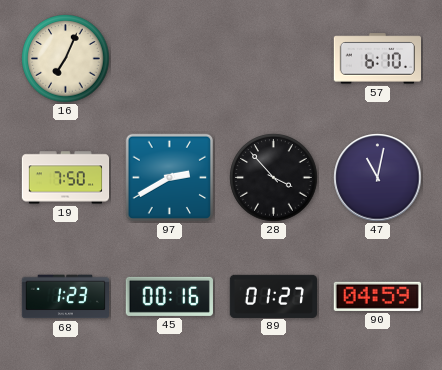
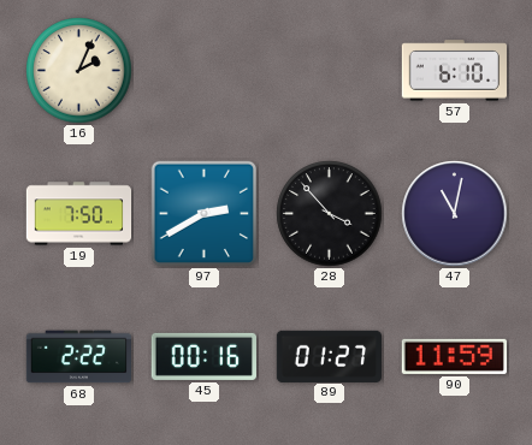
16: 7:04 -> 2:04
68: 1:23 -> 2:22
90: 04:59 -> 11:59
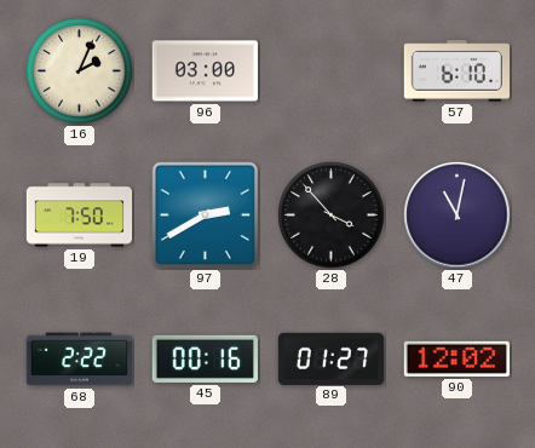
96: none -> 03:00
90: 11:59 -> 12:02
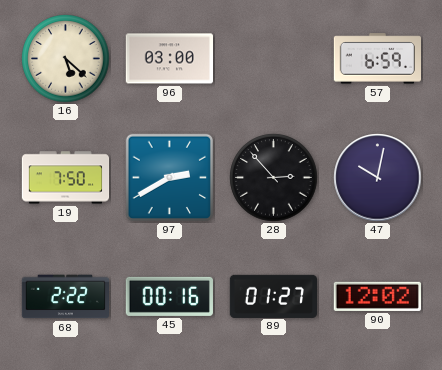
16: 2:04 -> 5:22
57: 6:10 -> 6:59
28: 3:53 -> 2:53
47: 11:02 -> 10:02
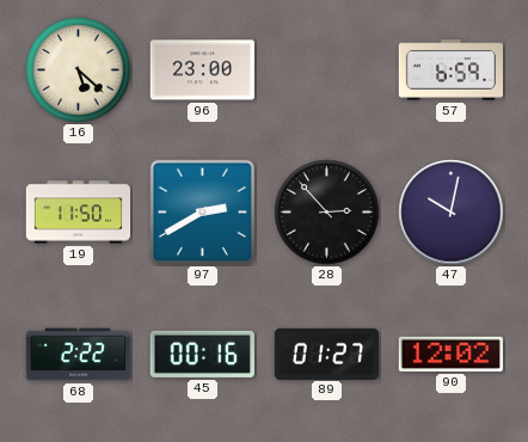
96: 03:00 -> 23:00
19: 7:50 -> 11:50
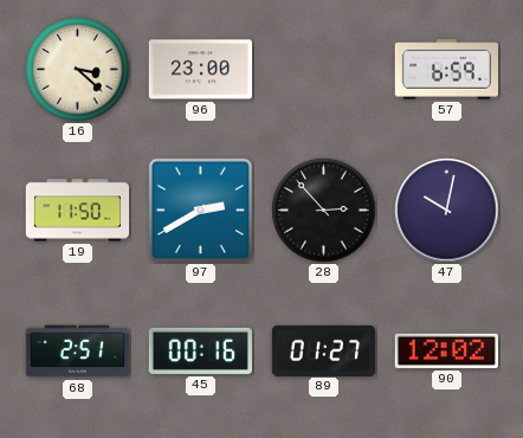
16: 5:22 -> 3:22
68: 2:22 -> 2:51
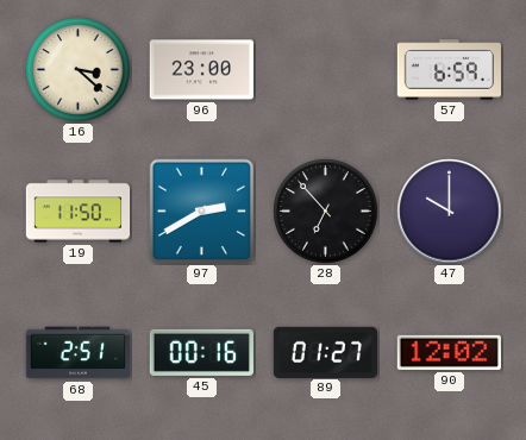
28: 2:53 -> 6:53
47: 10:02 -> 10:00
